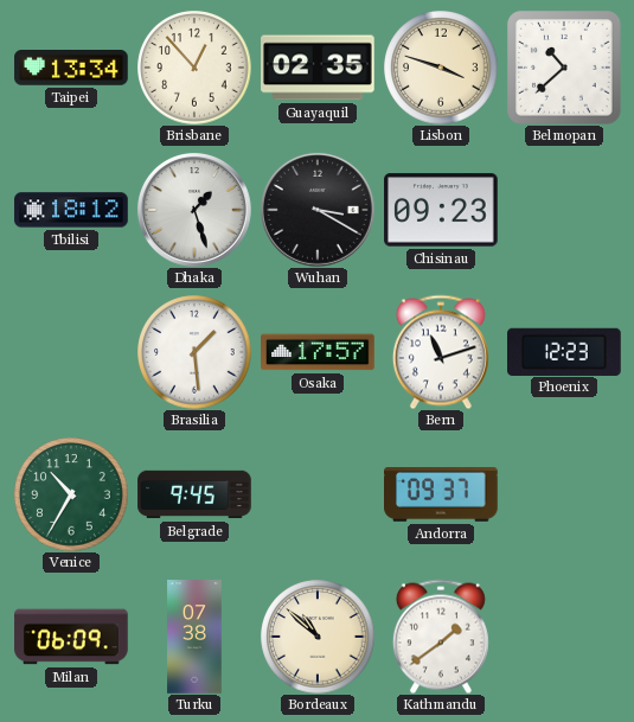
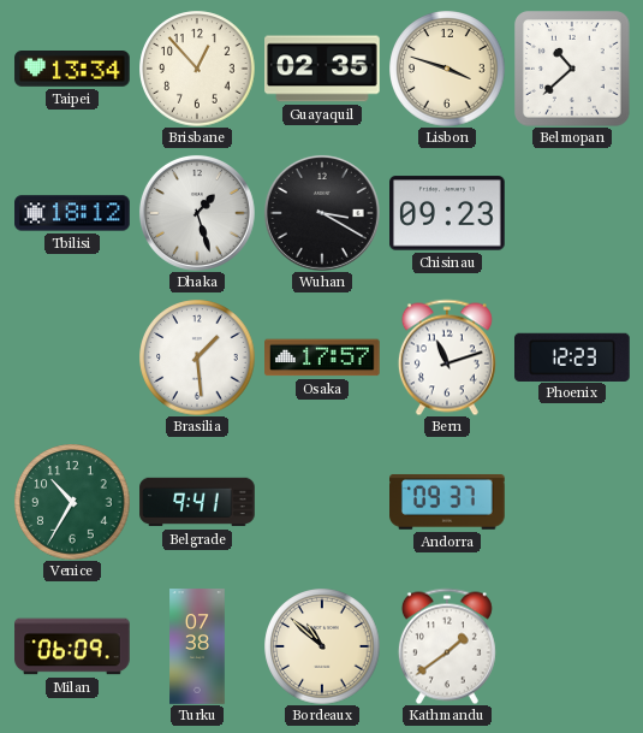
Belgrade: 9:45 -> 9:41
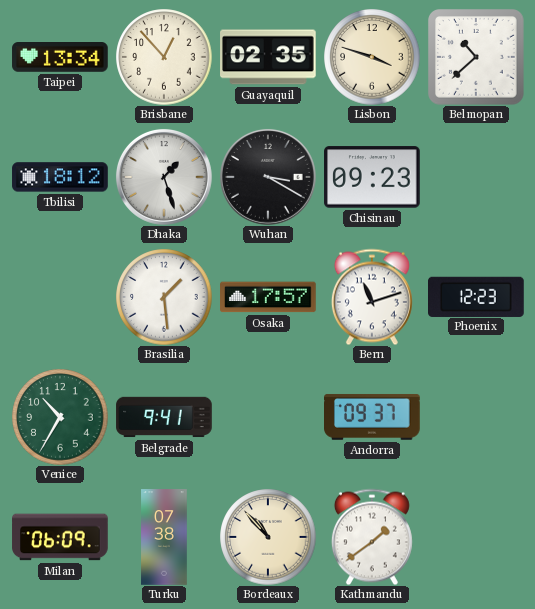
Bordeaux: 10:52 -> 10:53
